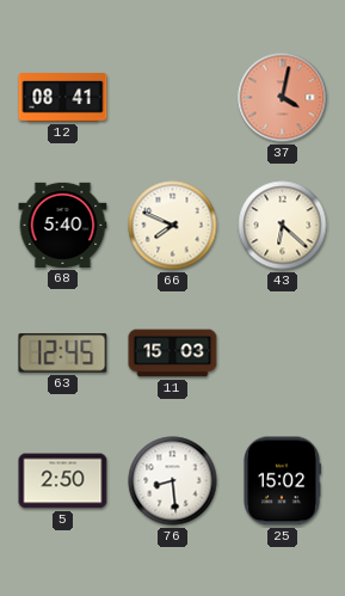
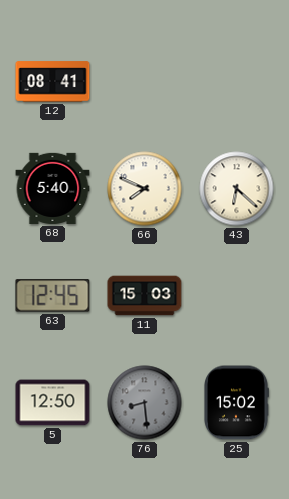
37: 4:02 -> none
5: 2:50 -> 12:50
76 dial: white -> grey
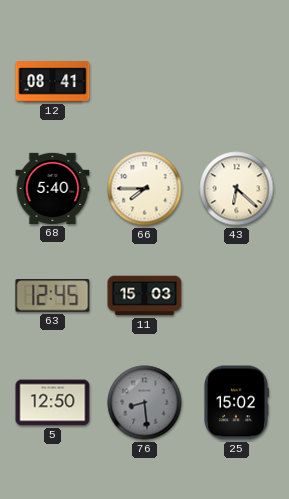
66: 7:49 -> 7:45
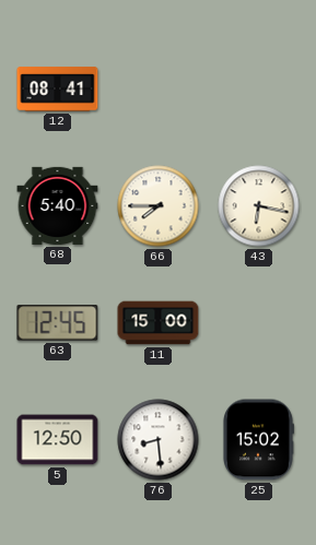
43: 6:22 -> 6:17
11: 15:03 -> 15:00
76 dial: grey -> white
